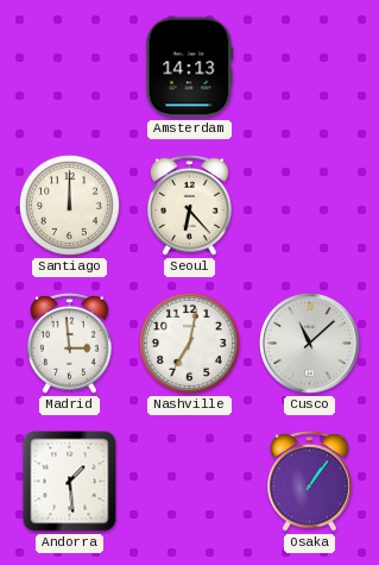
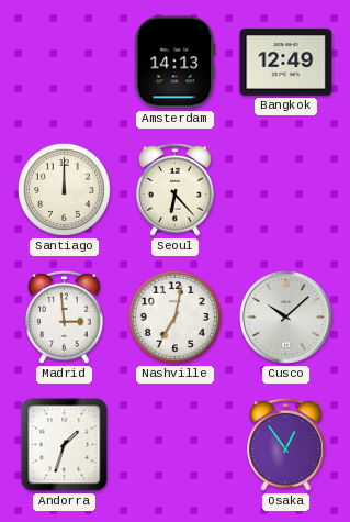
Bangkok: none -> 12:49
Cusco: 11:08 -> 10:08
Andorra: 1:29 -> 1:33
Osaka: 1:06 -> 12:54
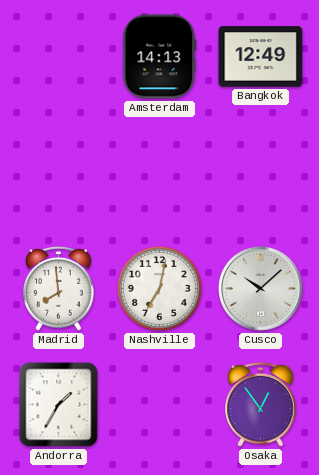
Santiago: 12:00 -> none
Seoul: 6:23 -> none
Madrid: 2:59 -> 7:59
Andorra: 1:33 -> 1:35
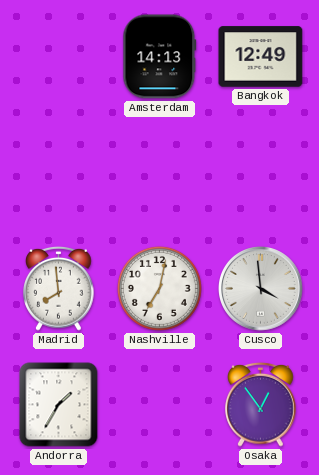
Cusco: 10:08 -> 3:59
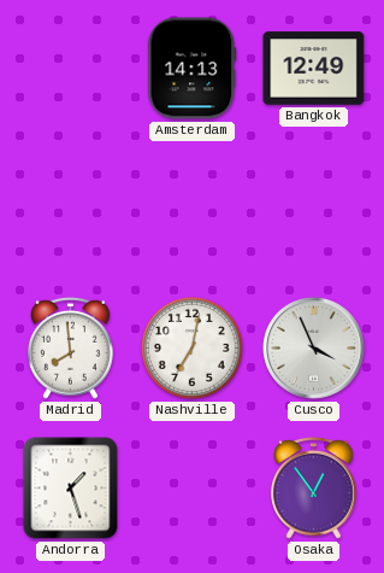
Cusco: 3:59 -> 3:56
Andorra: 1:35 -> 1:27
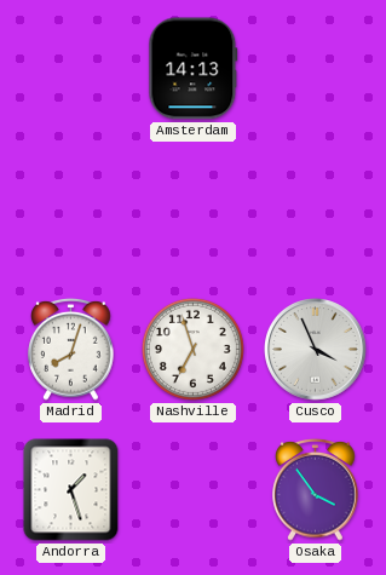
Bangkok: 12:49 -> none
Madrid: 7:59 -> 8:03
Nashville: 7:02 -> 6:57
Osaka: 12:54 -> 3:54
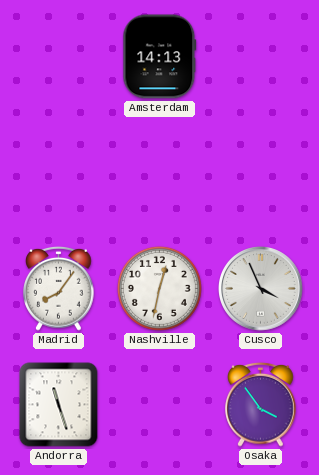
Madrid: 8:03 -> 8:06
Nashville: 6:57 -> 12:32
Andorra: 1:27 -> 11:27
